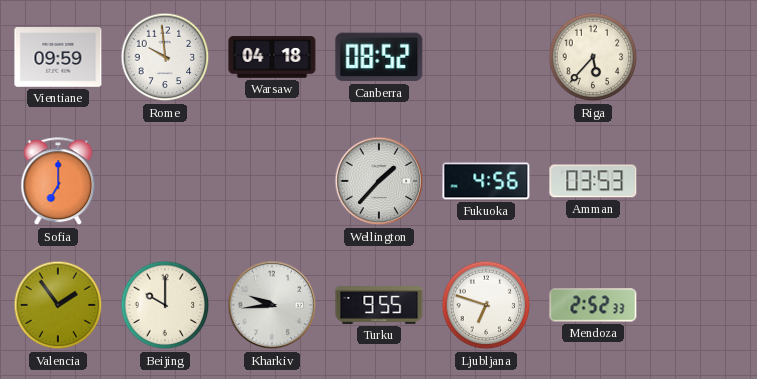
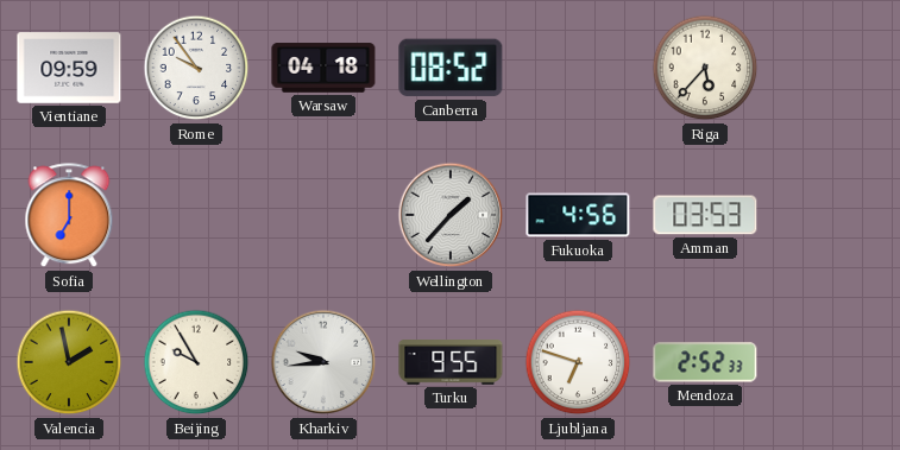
Rome: 9:59 -> 9:54
Valencia: 1:54 -> 1:58
Beijing: 10:00 -> 9:55
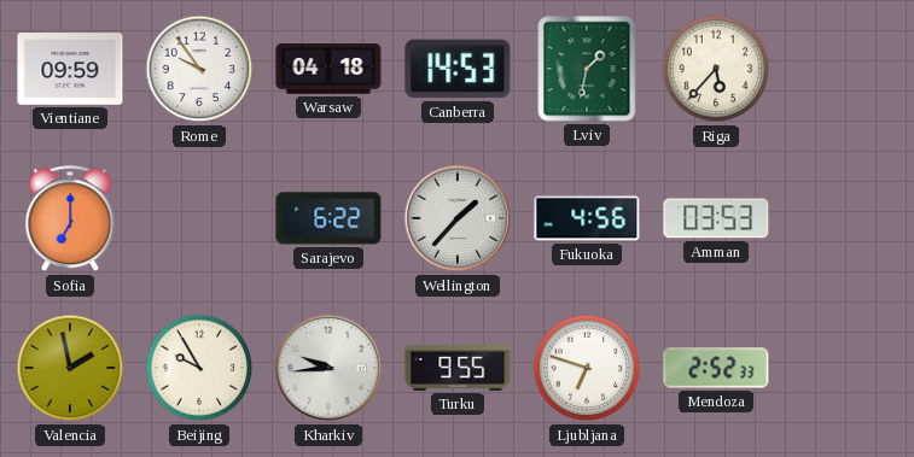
Canberra: 08:52 -> 14:53
Lviv: none -> 1:32
Sarajevo: none -> 6:22
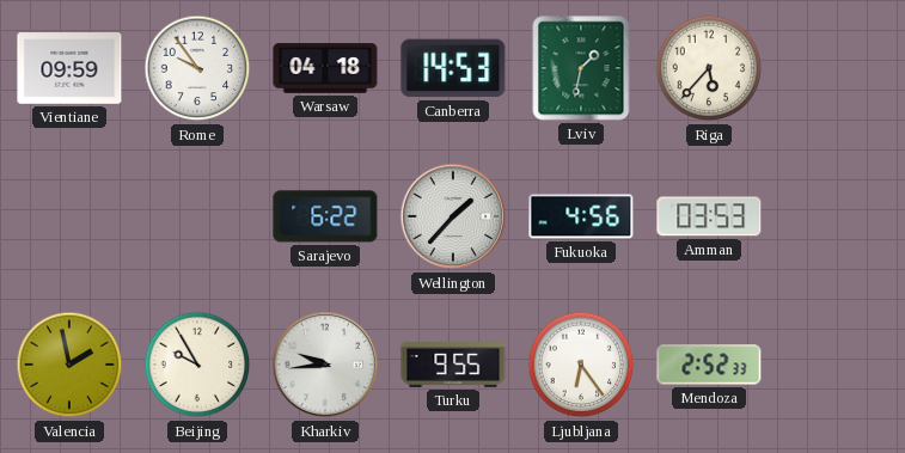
Sofia: 7:00 -> none
Ljubljana: 6:48 -> 6:24
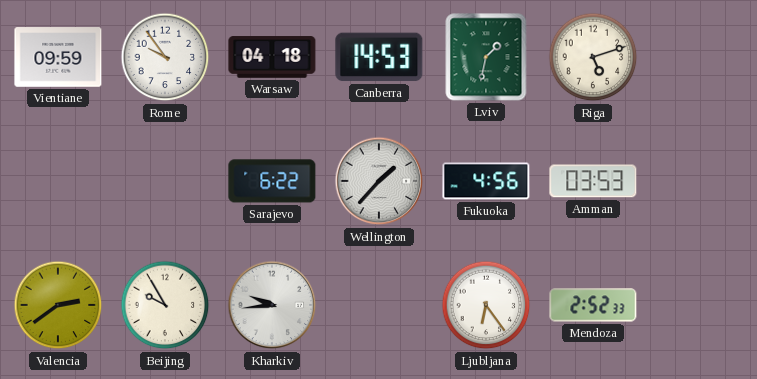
Riga: 5:37 -> 5:12
Valencia: 1:58 -> 2:39
Turku: 9:55 -> none
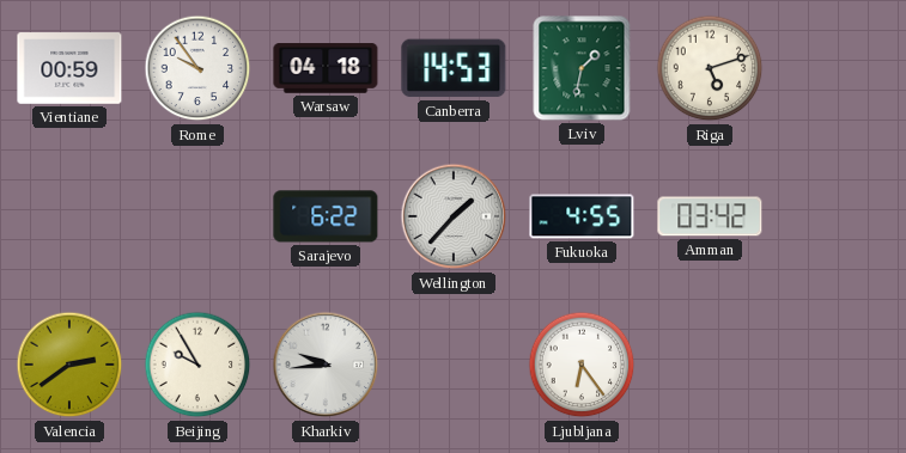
Vientiane: 09:59 -> 00:59
Fukuoka: 4:56 -> 4:55
Amman: 03:53 -> 03:42
Mendoza: 2:52 -> none
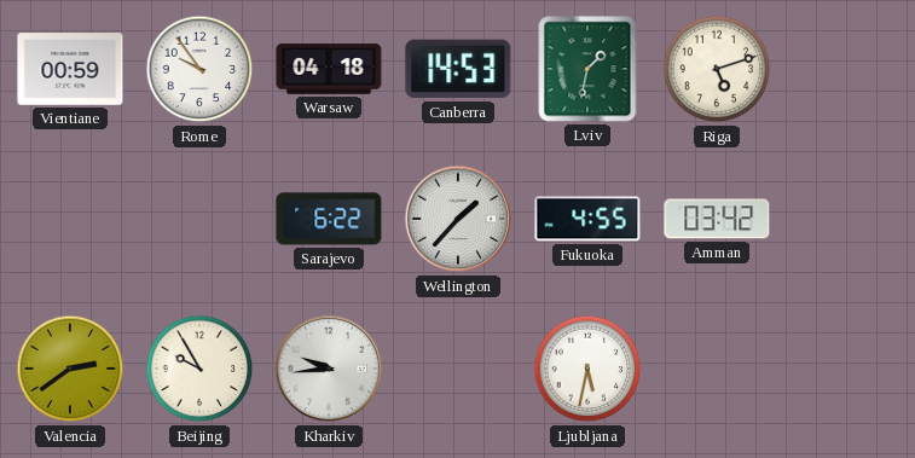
Ljubljana: 6:24 -> 5:32
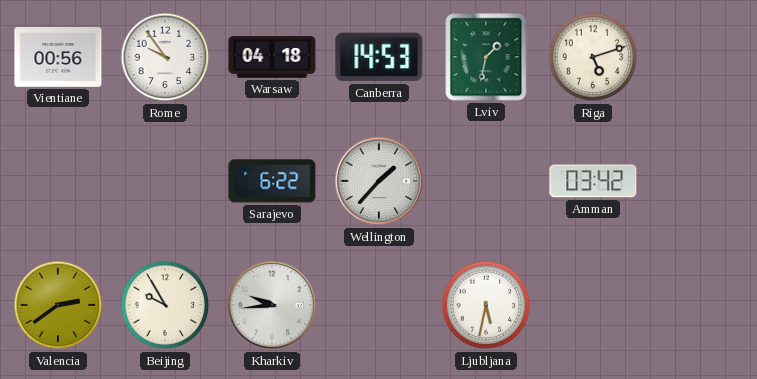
Vientiane: 00:59 -> 00:56
Fukuoka: 4:55 -> none
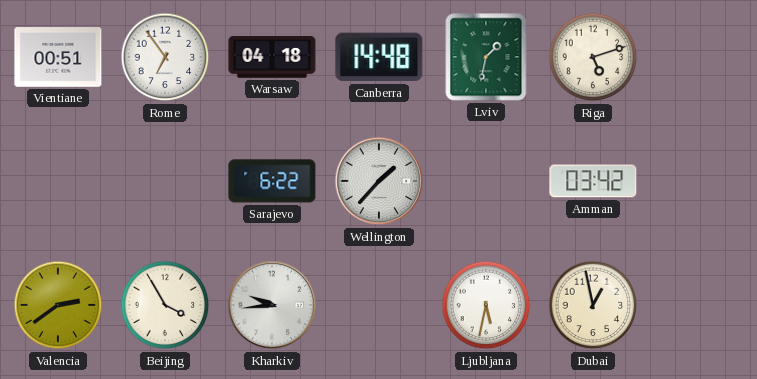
Vientiane: 00:56 -> 00:51
Rome: 9:54 -> 6:54
Canberra: 14:53 -> 14:48
Beijing: 9:55 -> 3:55
Dubai: none -> 12:58
